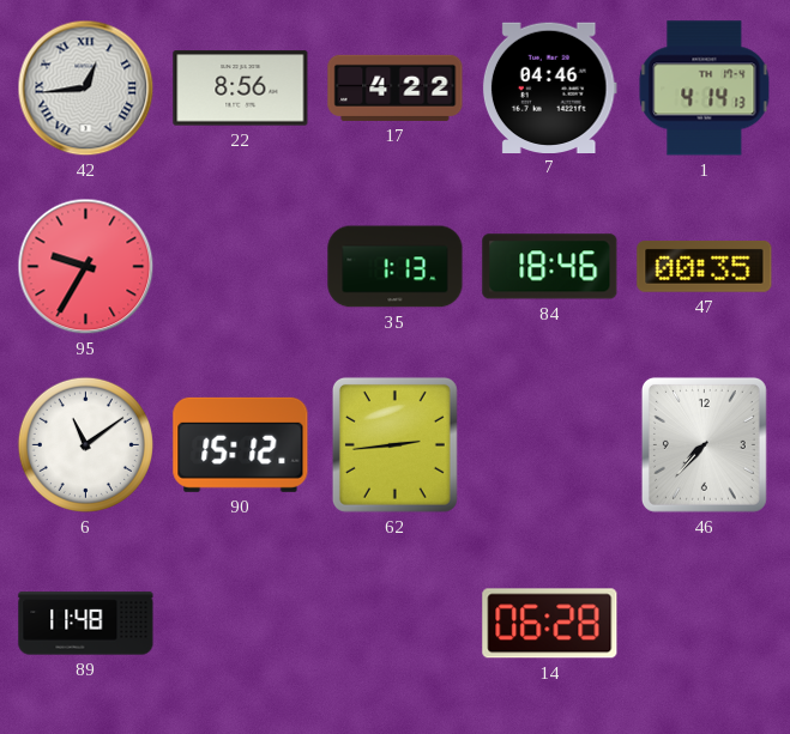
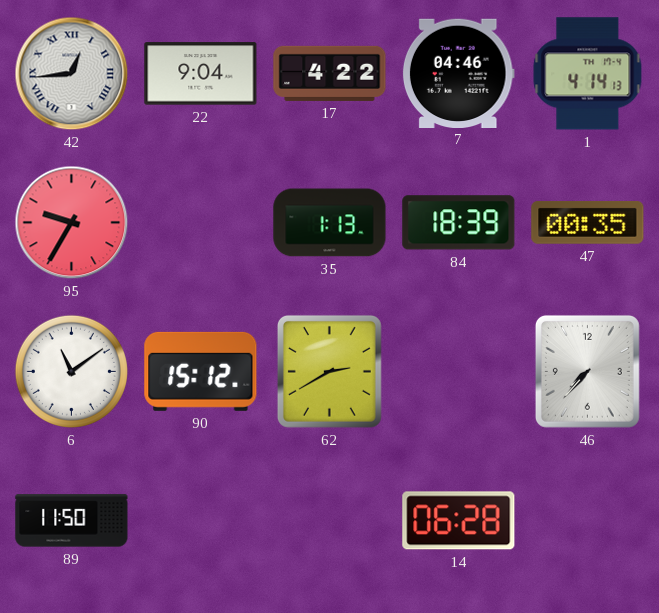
22: 8:56 -> 9:04
84: 18:46 -> 18:39
62: 2:44 -> 2:40
89: 11:48 -> 11:50
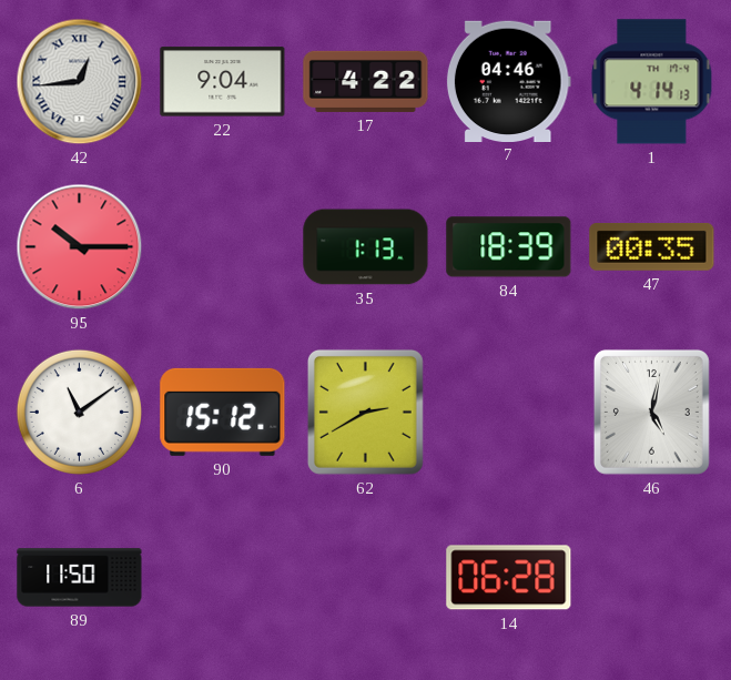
95: 9:35 -> 10:15
46: 7:37 -> 5:02
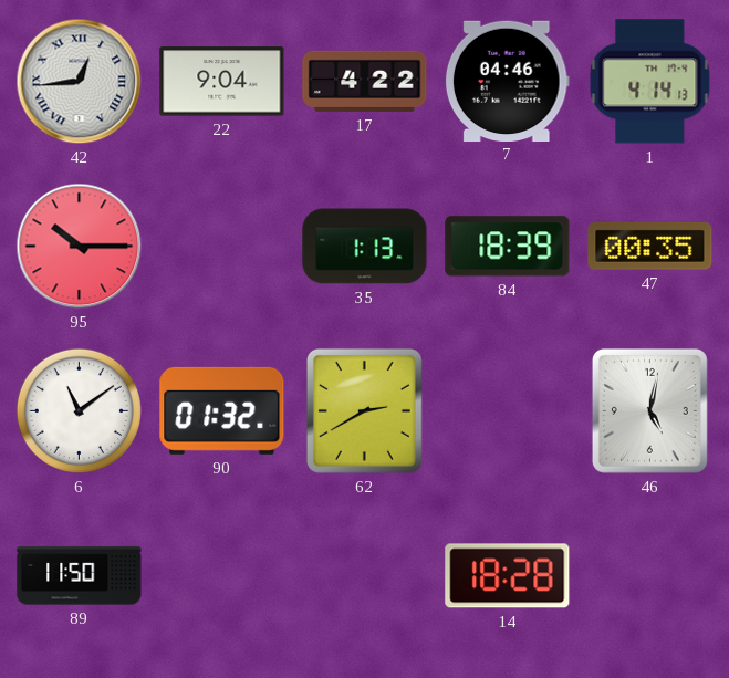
90: 15:12 -> 01:32
14: 06:28 -> 18:28
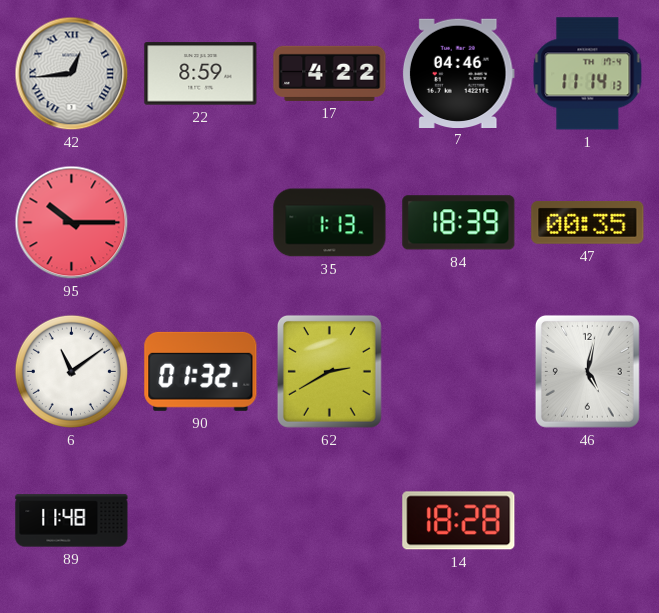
22: 9:04 -> 8:59
1: 4:14 -> 11:14
89: 11:50 -> 11:48
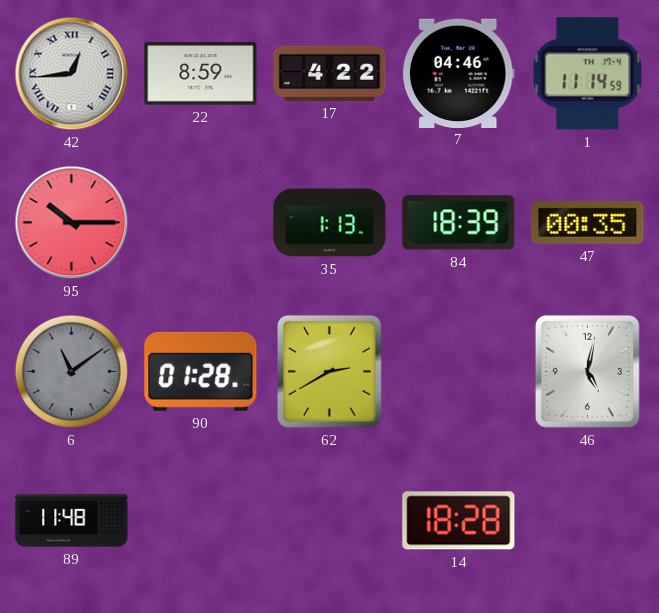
1: 11:14:13 -> 11:14:59
6 dial: white -> grey
90: 01:32 -> 01:28
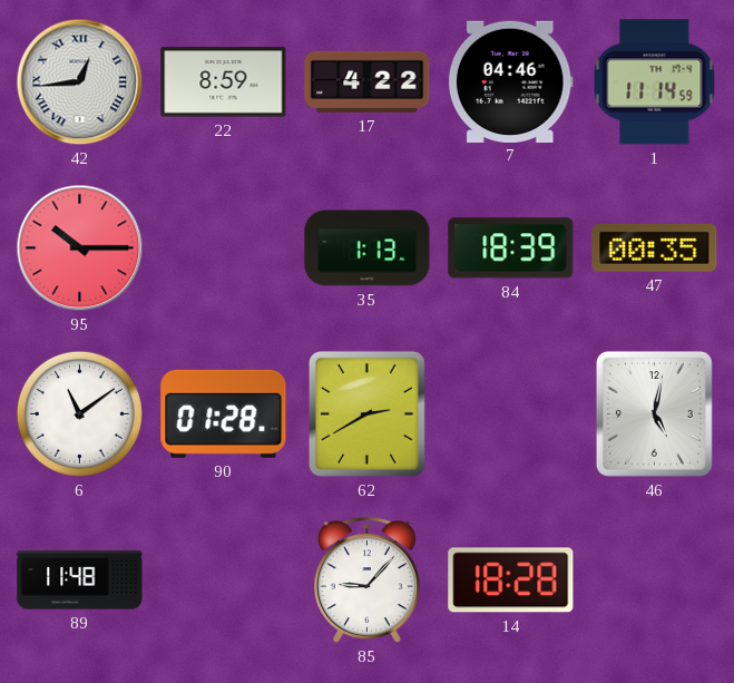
6 dial: grey -> white
85: none -> 9:07
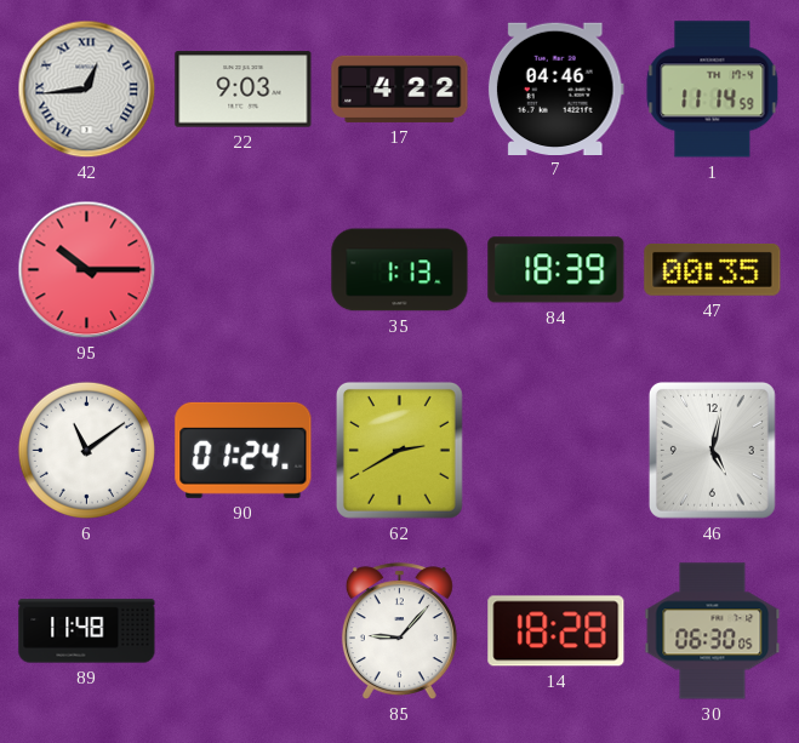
22: 8:59 -> 9:03
90: 01:28 -> 01:24
30: none -> 06:30
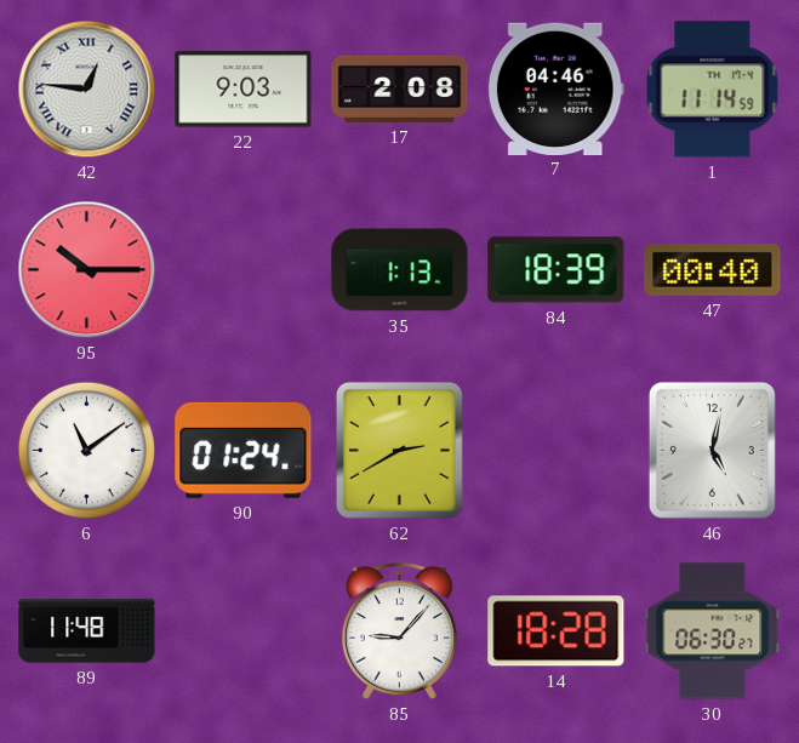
42: 12:44 -> 12:46
17: 4:22 -> 2:08
47: 00:35 -> 00:40
30: 06:30:05 -> 06:30:27
